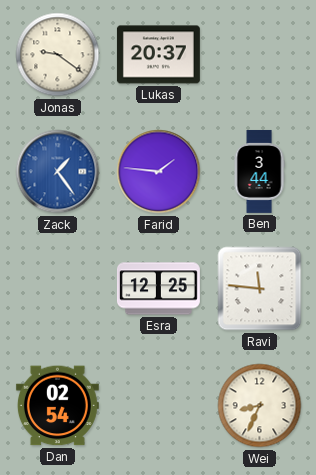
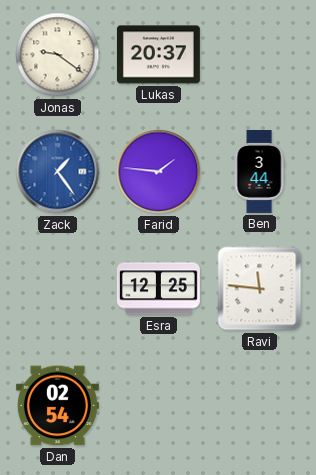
Wei: 8:34 -> none
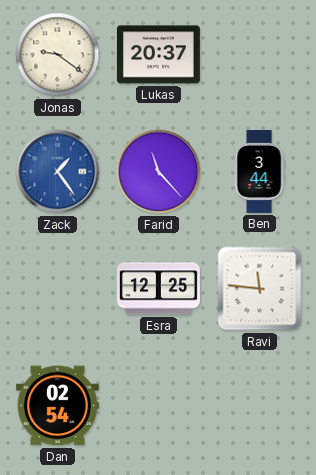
Farid: 1:46 -> 11:23
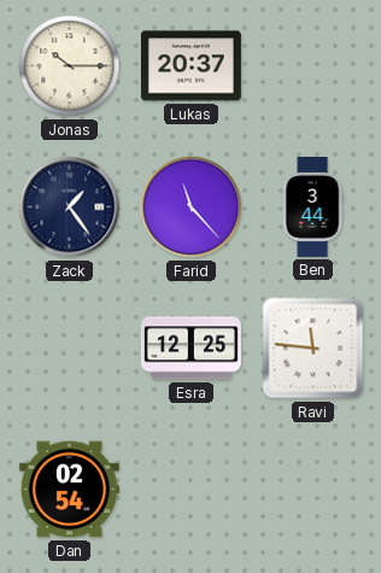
Jonas: 9:21 -> 10:15
Zack dial: blue -> navy
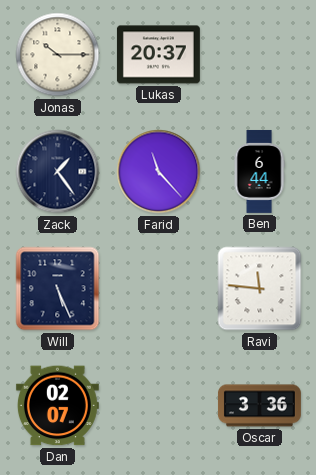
Ben: 3:44 -> 6:44
Will: none -> 5:26
Esra: 12:25 -> none
Dan: 02:54 -> 02:07
Oscar: none -> 3:36
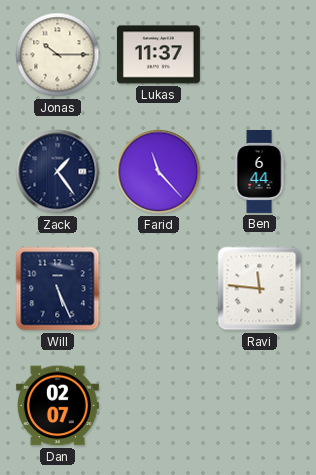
Lukas: 20:37 -> 11:37
Oscar: 3:36 -> none
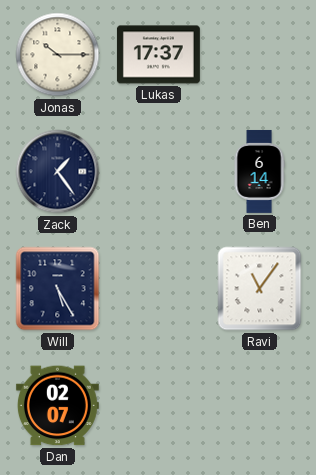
Lukas: 11:37 -> 17:37
Farid: 11:23 -> none
Ben: 6:44 -> 6:14
Will: 5:26 -> 5:25
Ravi: 11:46 -> 11:06
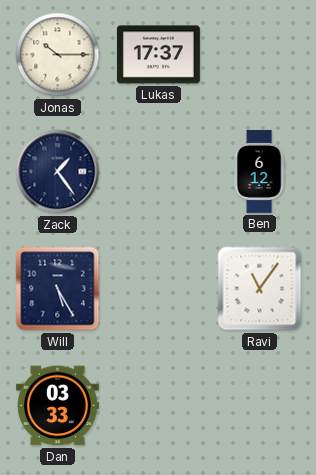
Ben: 6:14 -> 6:12
Dan: 02:07 -> 03:33
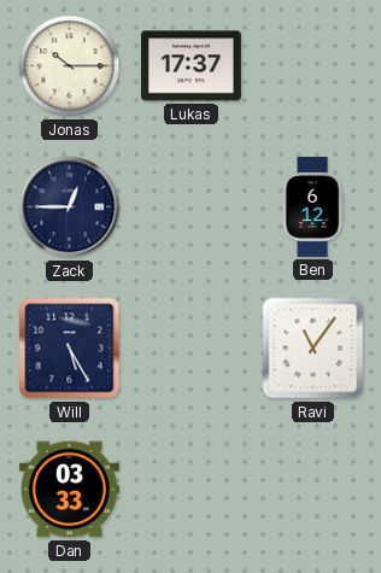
Zack: 1:24 -> 12:45
